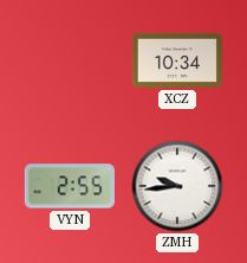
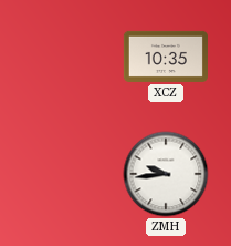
XCZ: 10:34 -> 10:35
VYN: 2:55 -> none
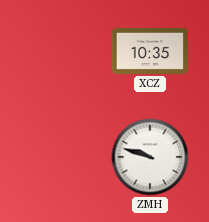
ZMH: 9:44 -> 9:48
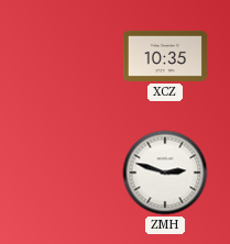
ZMH: 9:48 -> 2:48
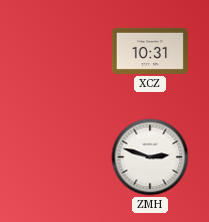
XCZ: 10:35 -> 10:31
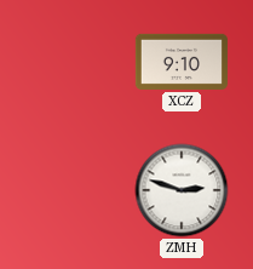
XCZ: 10:31 -> 9:10
